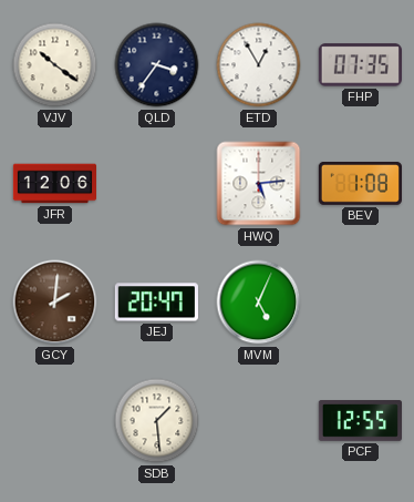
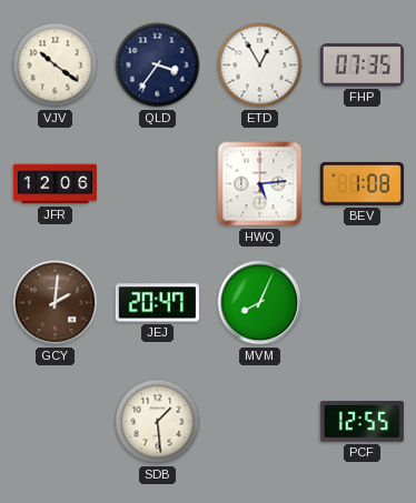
MVM: 5:04 -> 8:04
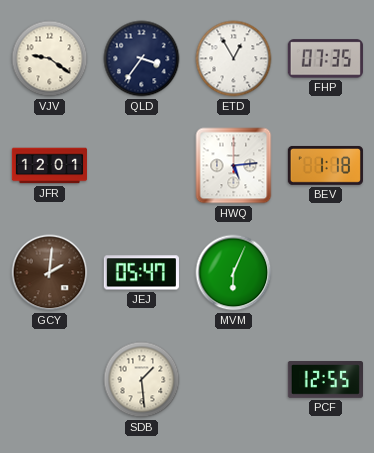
VJV: 10:21 -> 9:21
JFR: 12:06 -> 12:01
BEV: 1:08 -> 1:18
JEJ: 20:47 -> 05:47
MVM: 8:04 -> 6:04
